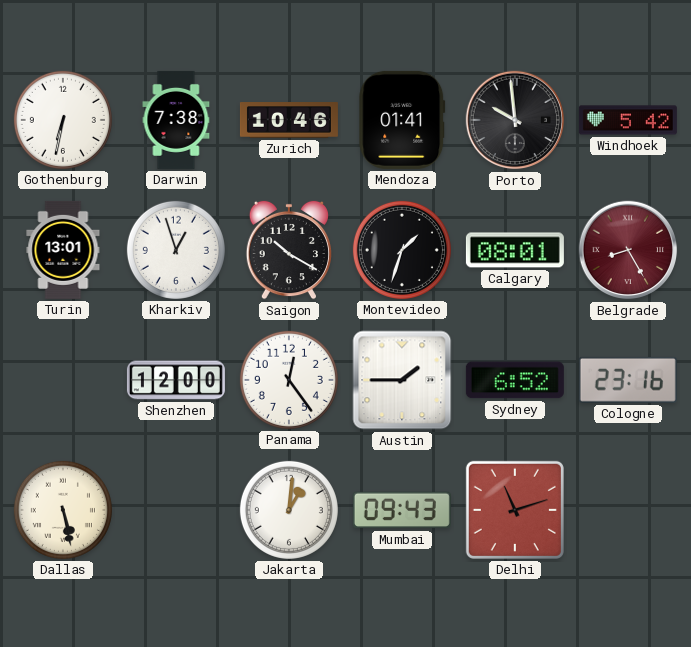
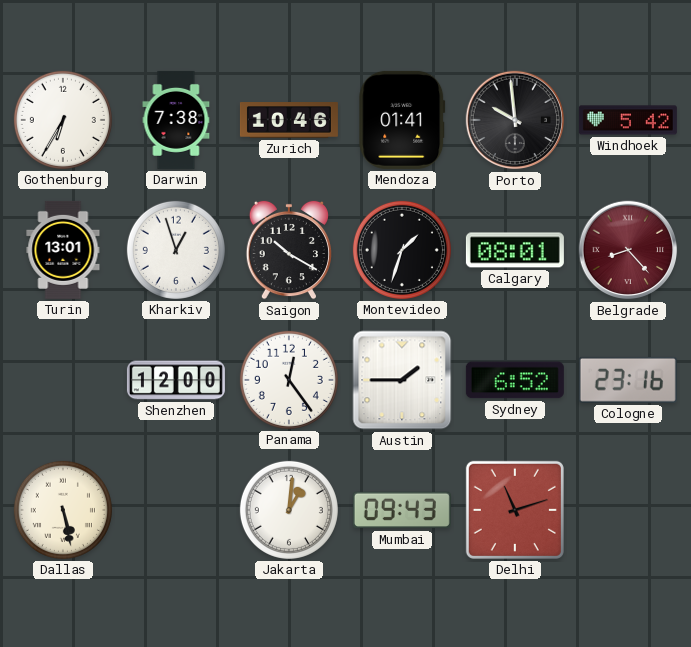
Gothenburg: 6:32 -> 6:35
Belgrade: 8:25 -> 8:23
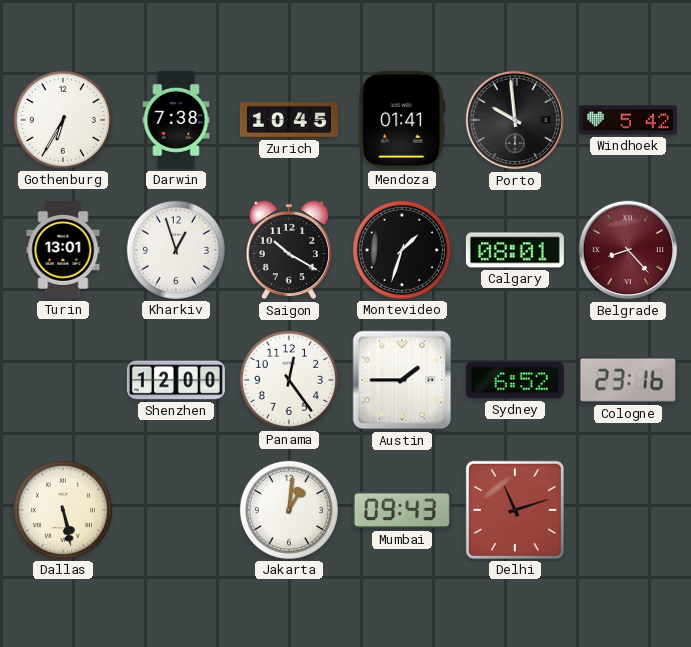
Zurich: 10:46 -> 10:45
